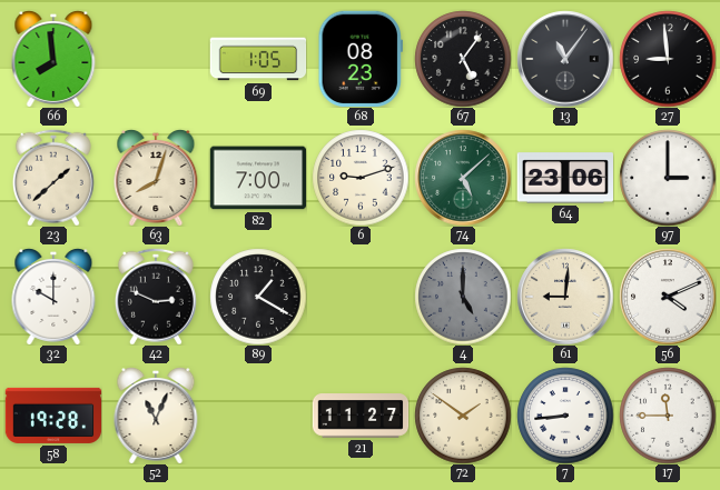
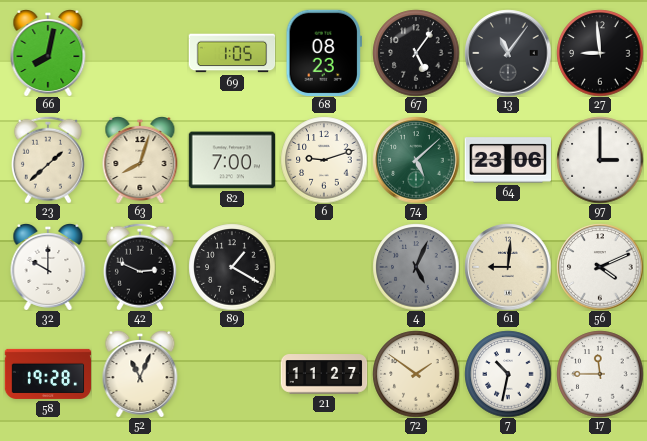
66: 7:59 -> 8:02
4: 5:00 -> 5:04
7: 8:44 -> 10:32
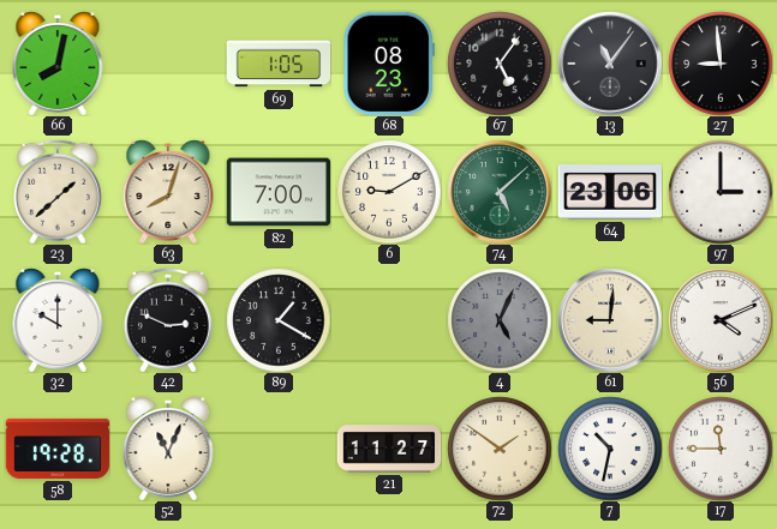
6: 9:12 -> 9:10
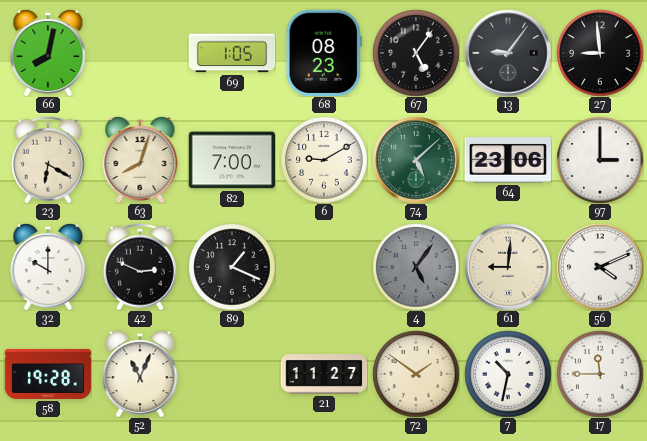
13: 11:06 -> 9:06
23: 1:38 -> 6:20
89: 1:20 -> 1:19
4: 5:04 -> 5:06
